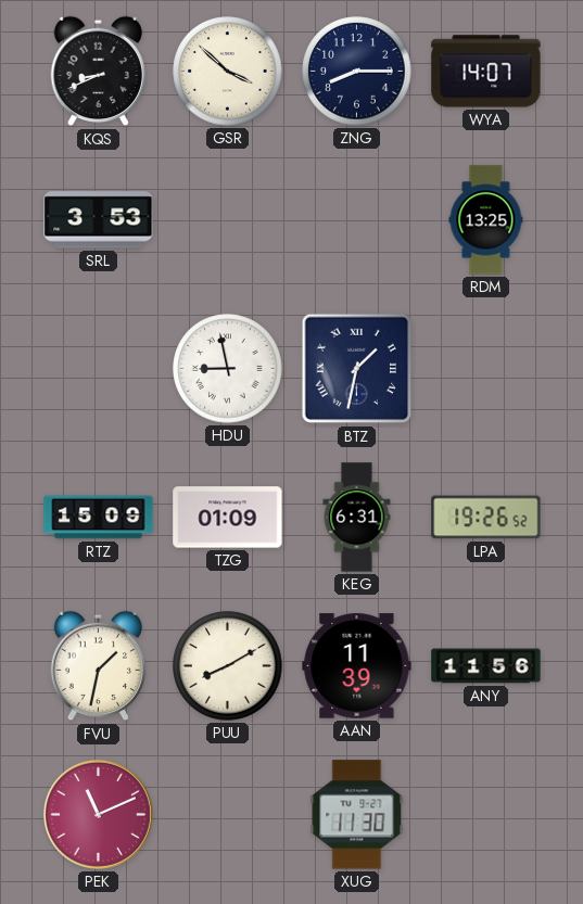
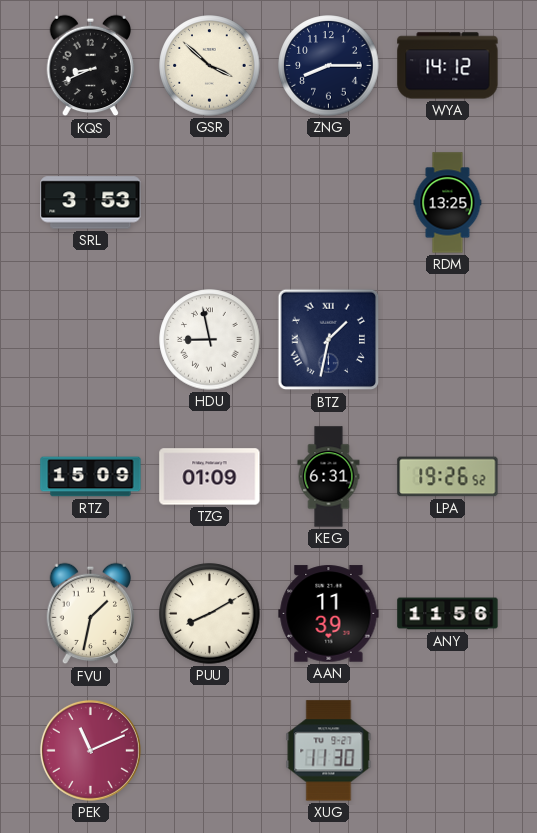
WYA: 14:07 -> 14:12
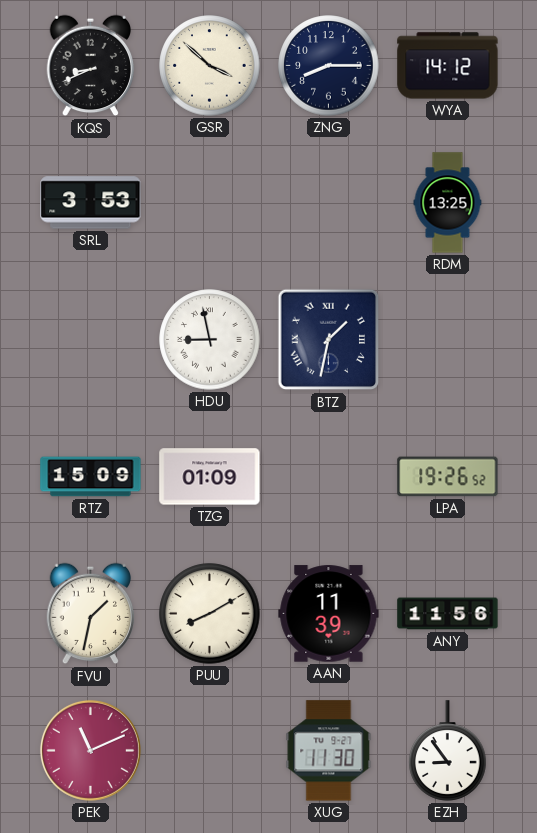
KEG: 6:31 -> none
EZH: none -> 8:54
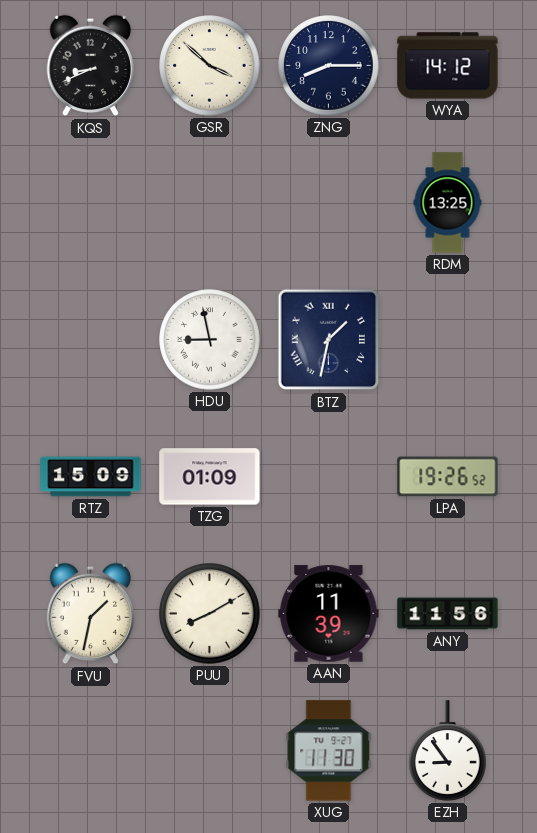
SRL: 3:53 -> none
PEK: 11:11 -> none
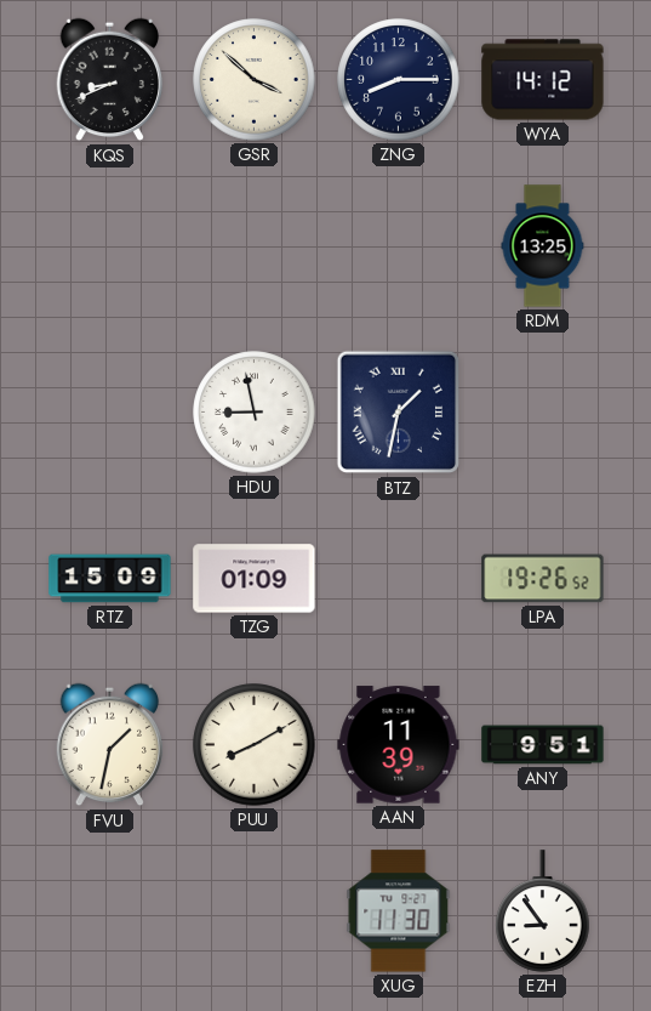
ANY: 11:56 -> 9:51
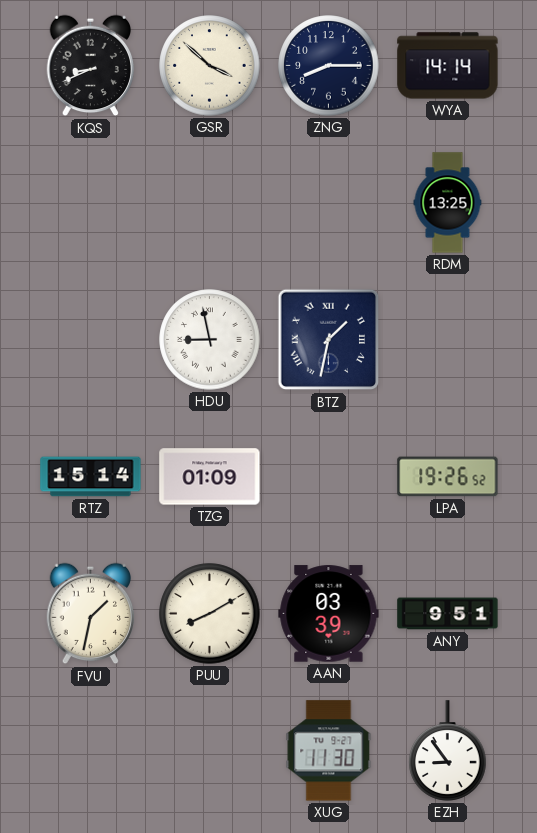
WYA: 14:12 -> 14:14
RTZ: 15:09 -> 15:14
AAN: 11:39 -> 03:39
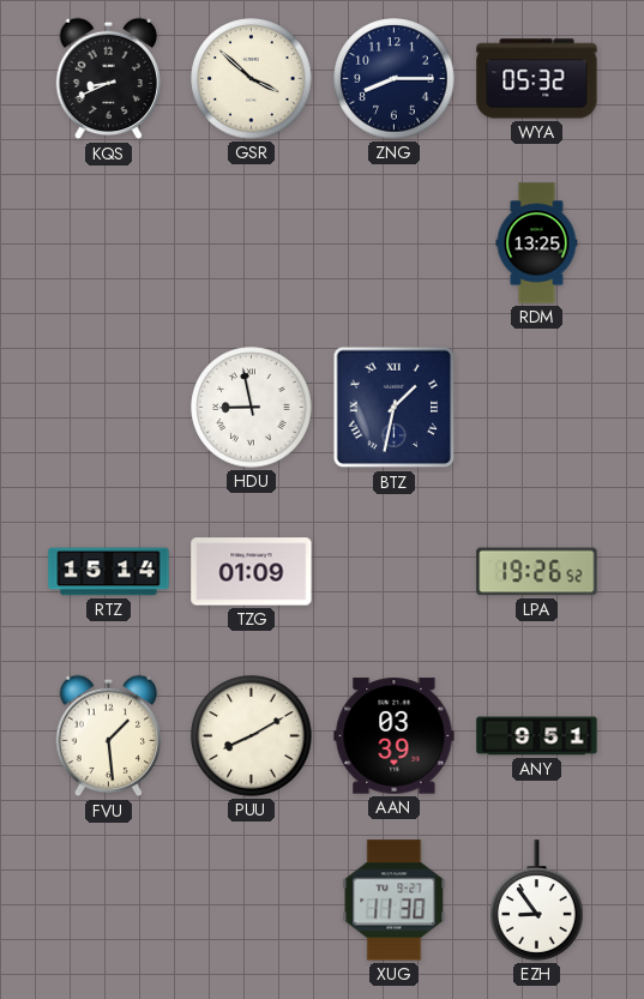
WYA: 14:14 -> 05:32
FVU: 1:32 -> 1:29
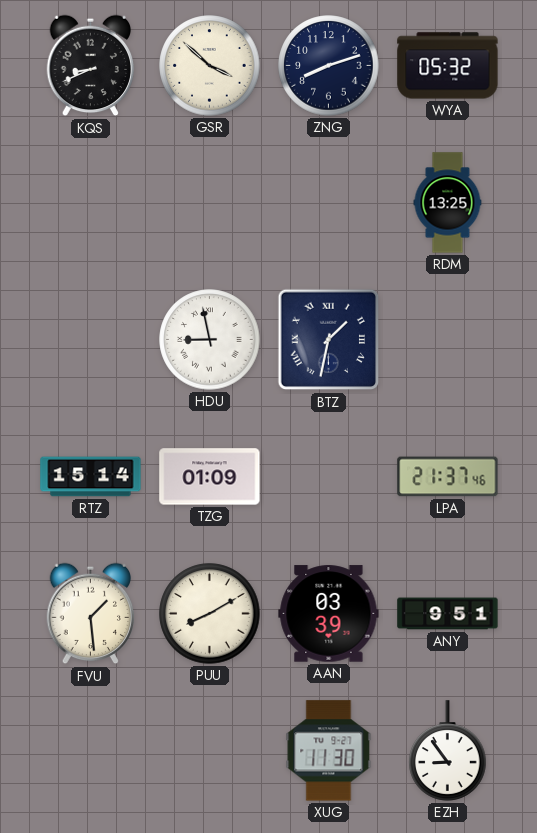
ZNG: 8:15 -> 8:12
LPA: 19:26 -> 21:37
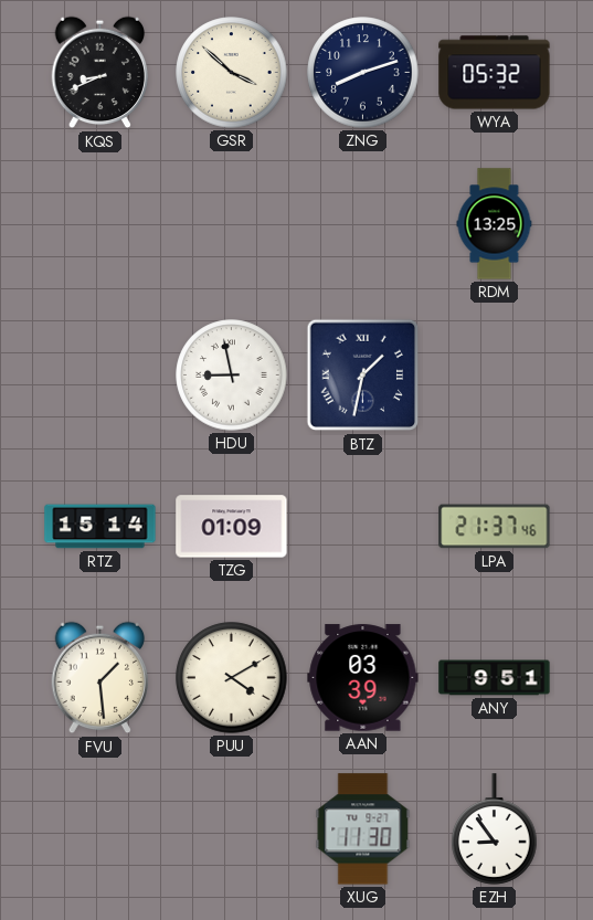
PUU: 8:10 -> 4:10
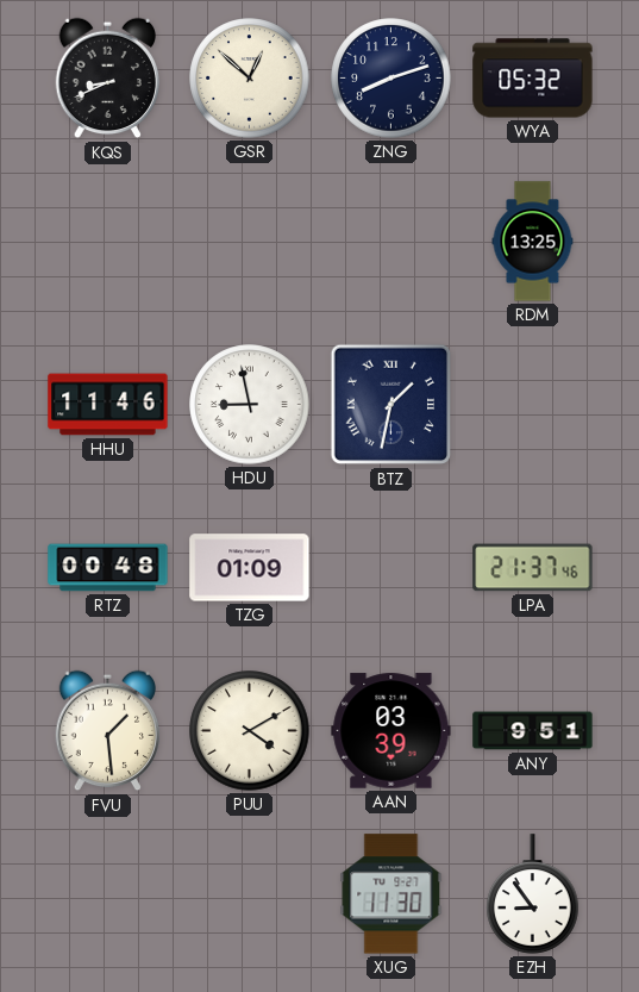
GSR: 3:52 -> 12:52
HHU: none -> 11:46
RTZ: 15:14 -> 00:48
